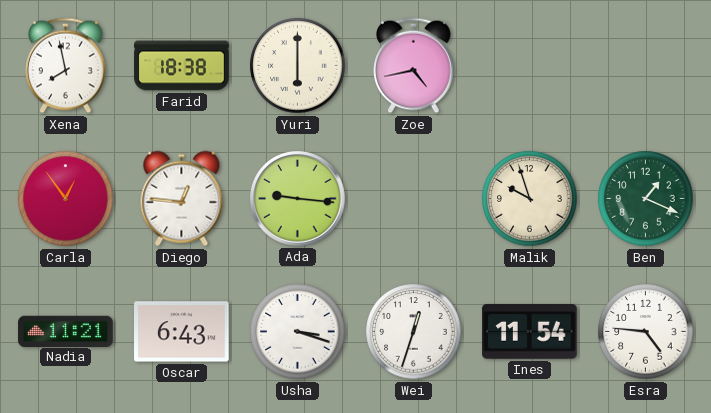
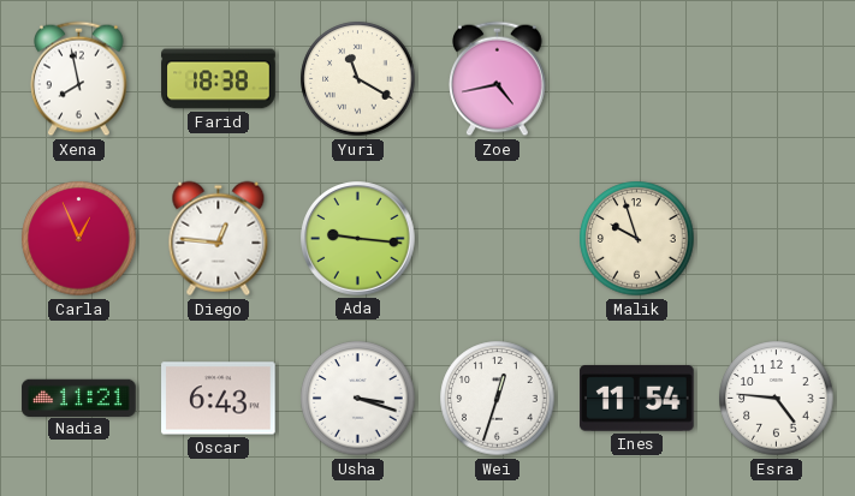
Yuri: 6:00 -> 11:20
Carla: 12:54 -> 12:56
Ben: 1:19 -> none
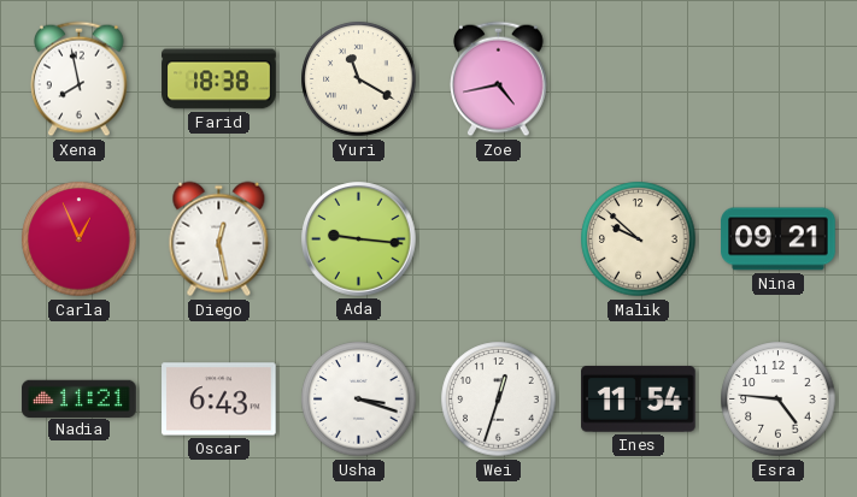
Diego: 12:46 -> 12:28
Malik: 9:57 -> 9:52
Nina: none -> 09:21
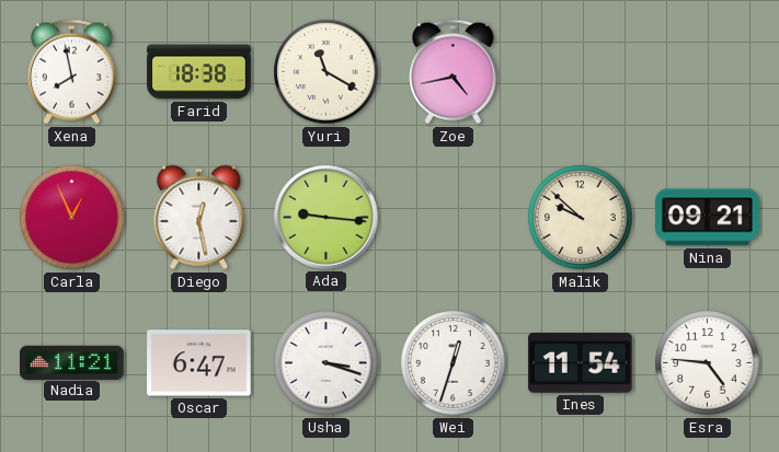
Oscar: 6:43 -> 6:47
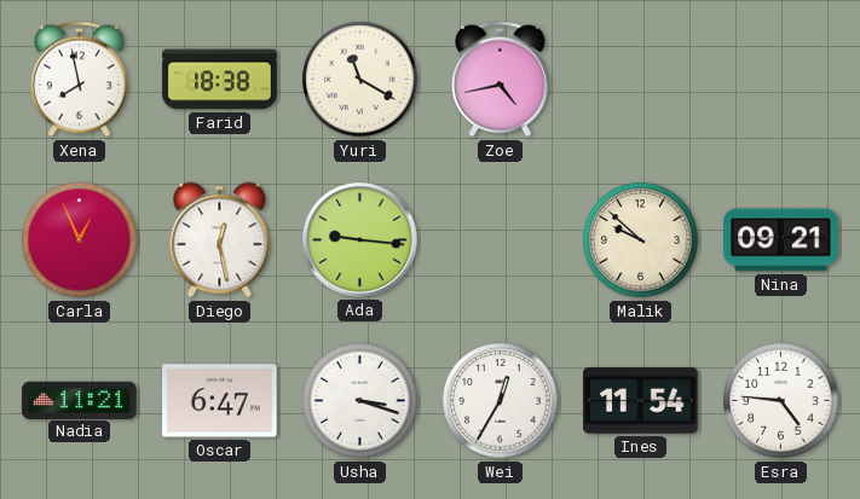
Wei: 12:33 -> 12:35
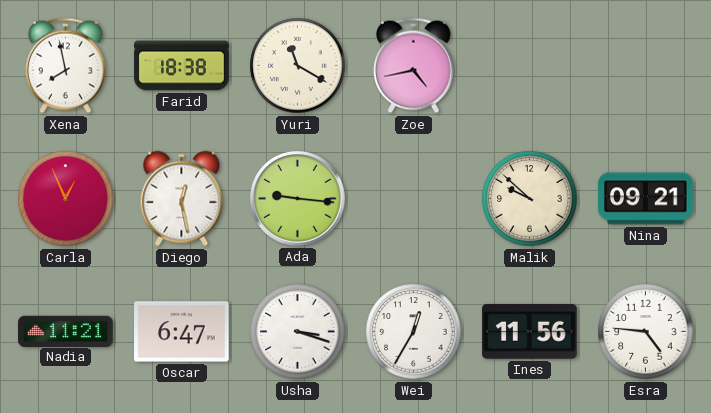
Ines: 11:54 -> 11:56
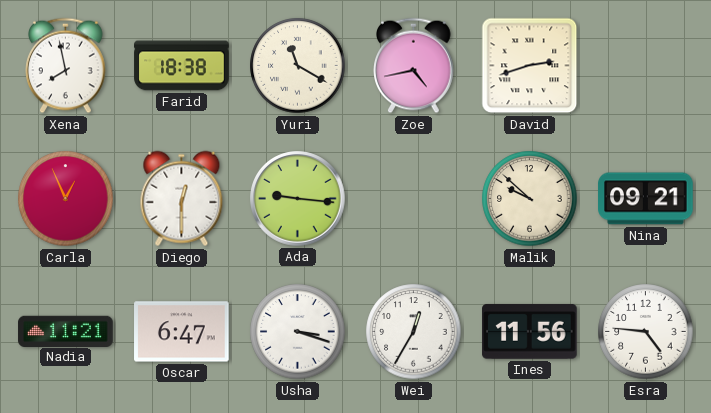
David: none -> 2:42
Diego: 12:28 -> 12:30
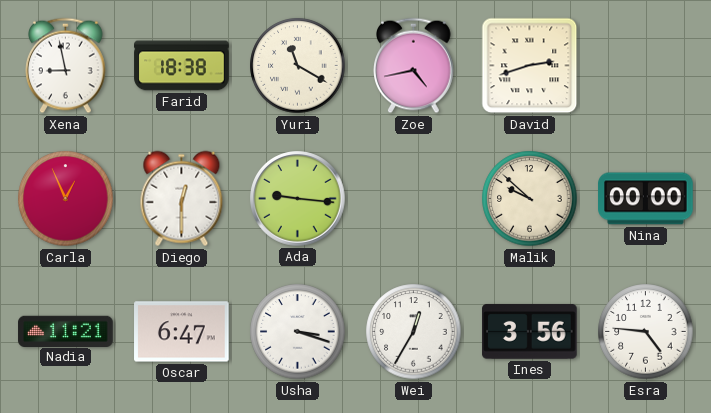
Xena: 7:58 -> 8:58
Nina: 09:21 -> 00:00
Ines: 11:56 -> 3:56
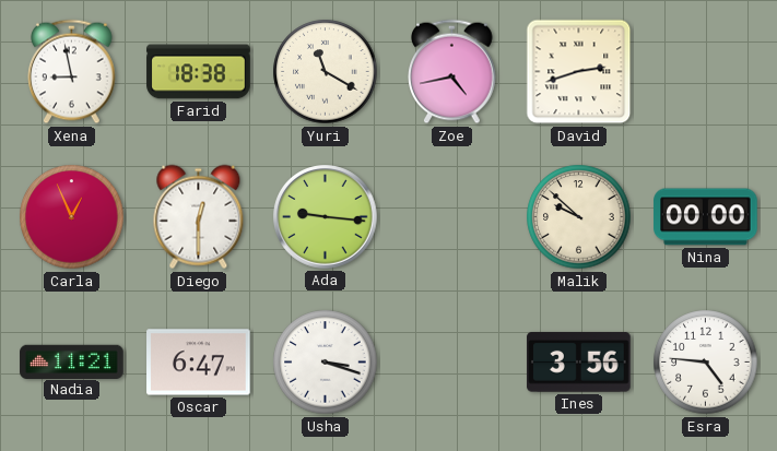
Wei: 12:35 -> none
